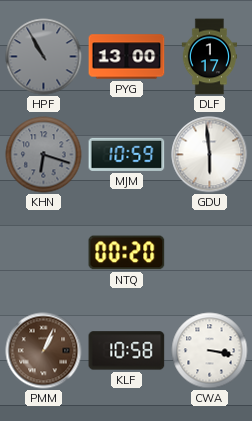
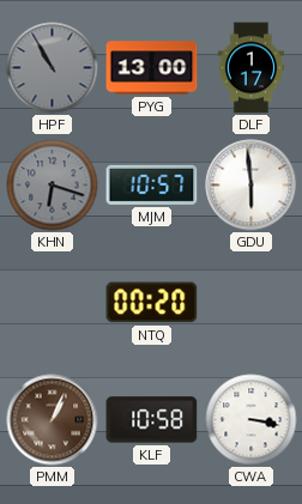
MJM: 10:59 -> 10:57
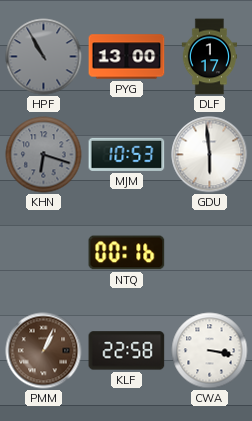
MJM: 10:57 -> 10:53
NTQ: 00:20 -> 00:16
KLF: 10:58 -> 22:58
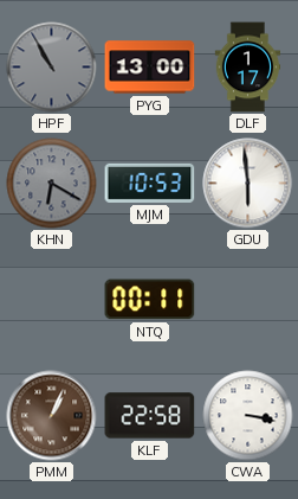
KHN: 6:18 -> 6:20
NTQ: 00:16 -> 00:11
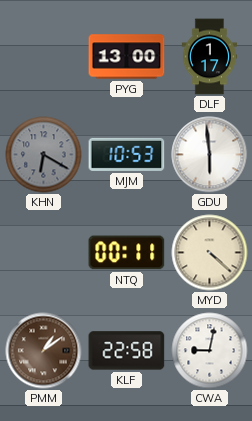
HPF: 10:55 -> none
MYD: none -> 4:22
PMM: 1:04 -> 1:09
CWA: 3:17 -> 9:02
